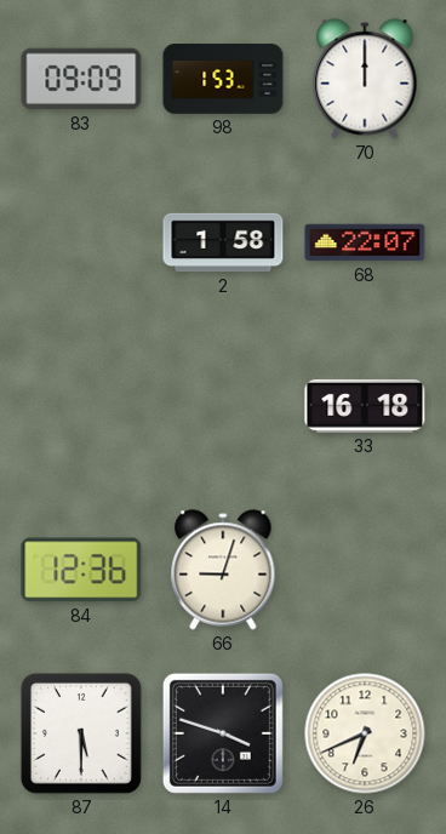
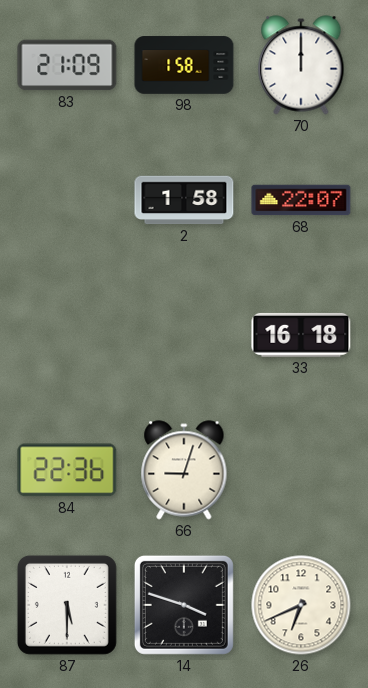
83: 09:09 -> 21:09
98: 1:53 -> 1:58
84: 12:36 -> 22:36
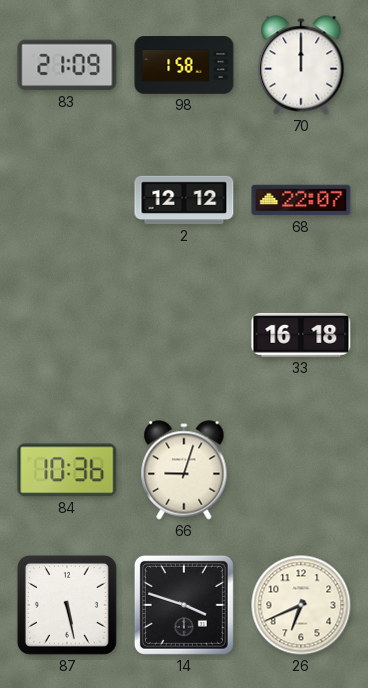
2: 1:58 -> 12:12
84: 22:36 -> 10:36
87: 5:30 -> 5:28
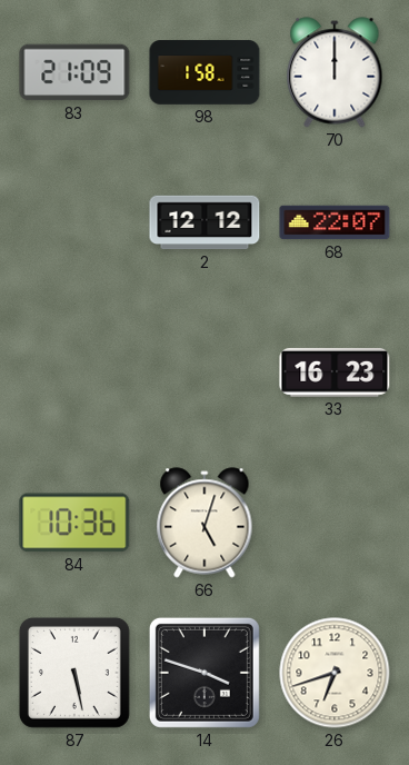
33: 16:18 -> 16:23
66: 9:03 -> 5:03
26: 6:41 -> 6:42
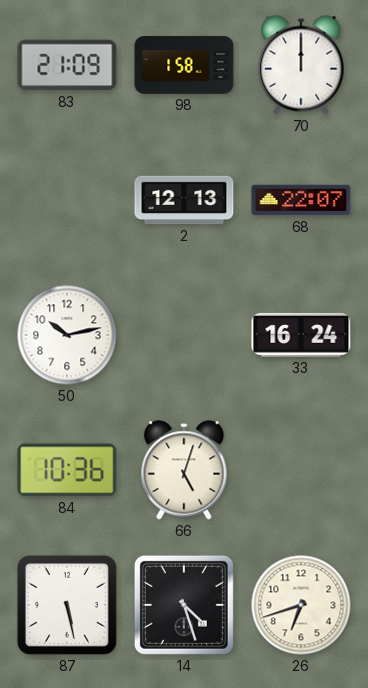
2: 12:12 -> 12:13
50: none -> 10:13
33: 16:23 -> 16:24
14: 3:48 -> 4:27
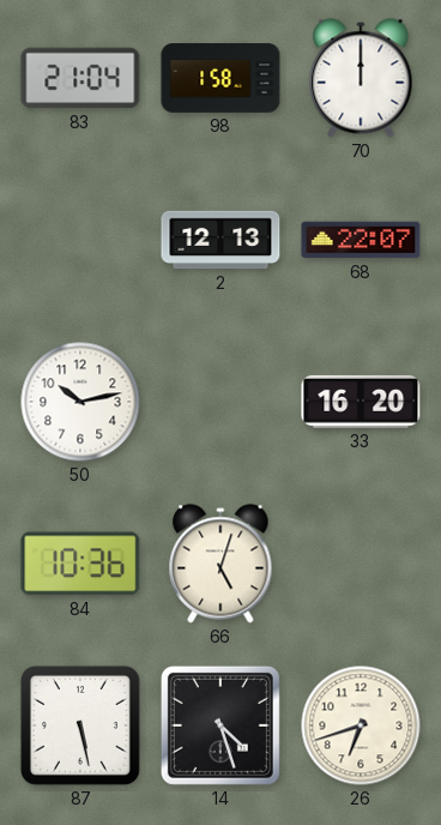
83: 21:09 -> 21:04
33: 16:24 -> 16:20
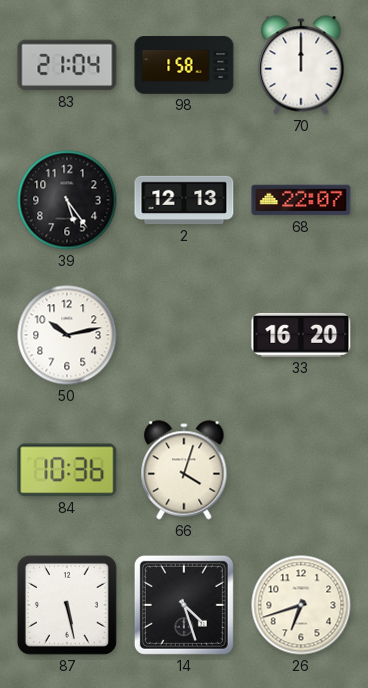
39: none -> 5:24
66: 5:03 -> 4:03
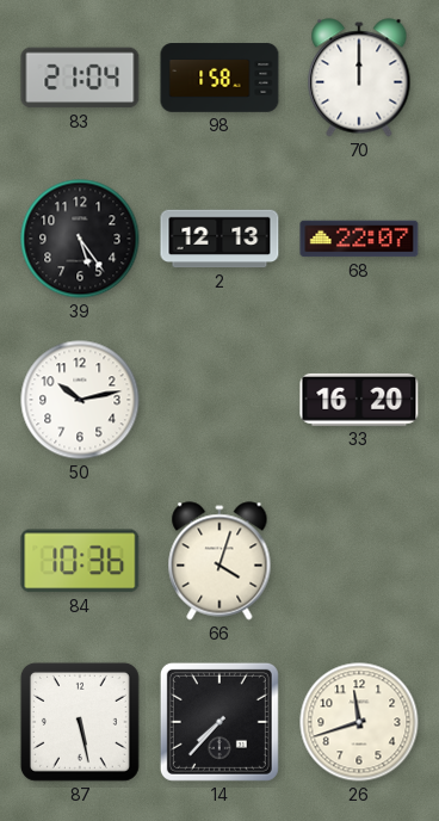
14: 4:27 -> 7:37
26: 6:42 -> 11:42
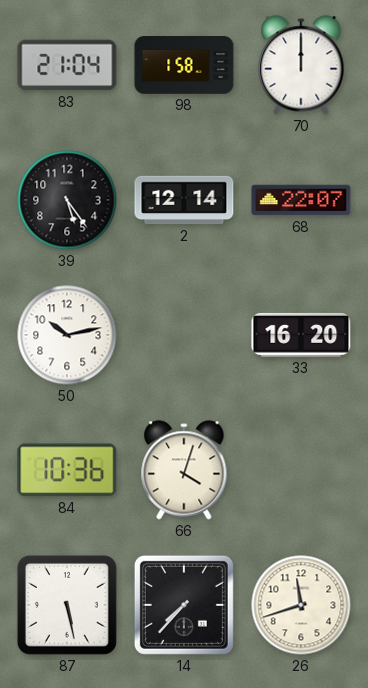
2: 12:13 -> 12:14
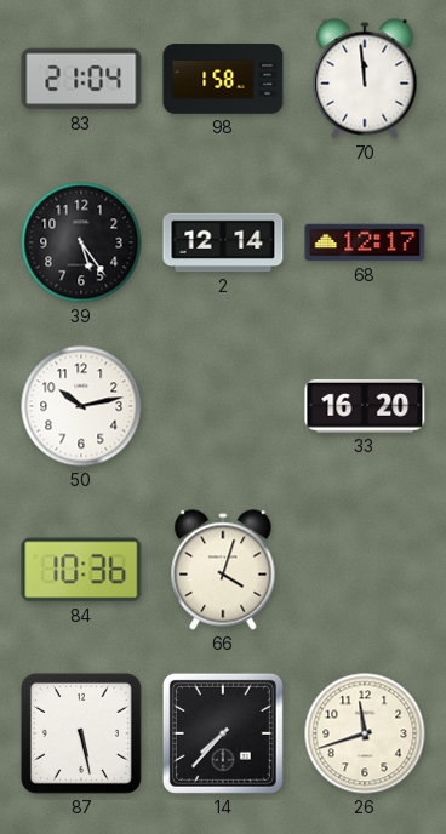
70: 12:00 -> 11:59
68: 22:07 -> 12:17
